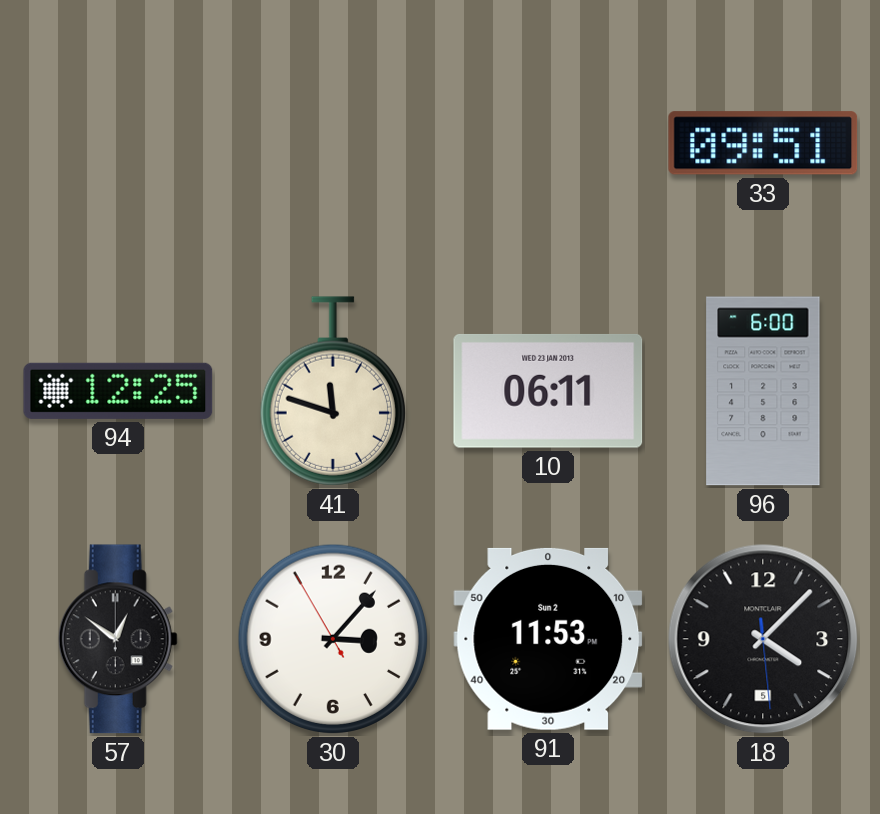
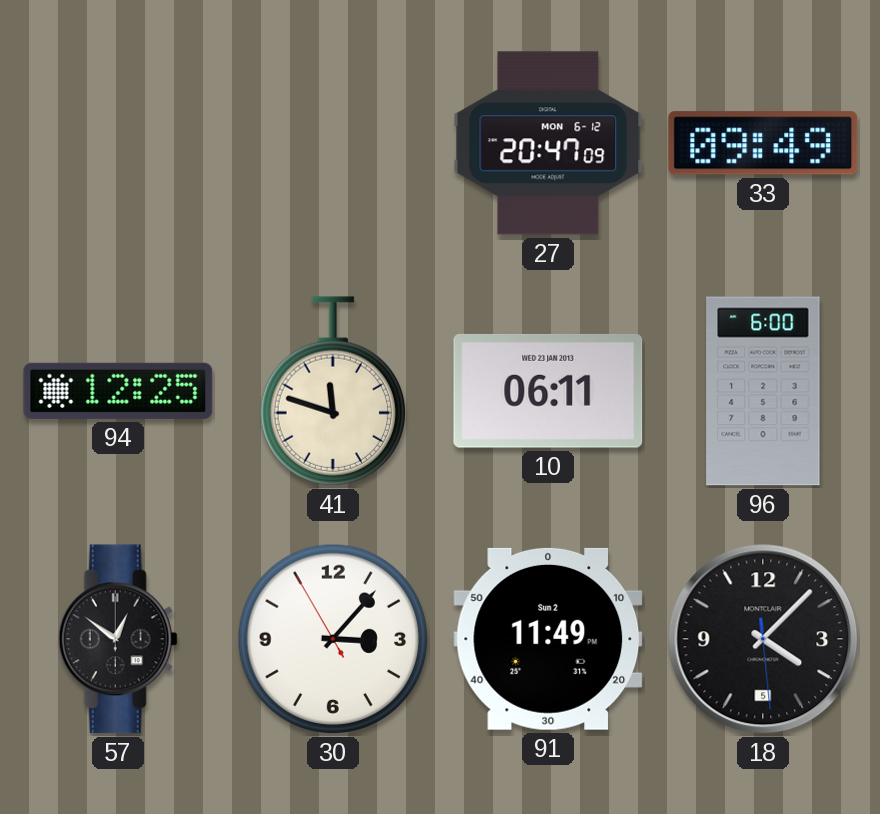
27: none -> 20:47
33: 09:51 -> 09:49
91: 11:53 -> 11:49
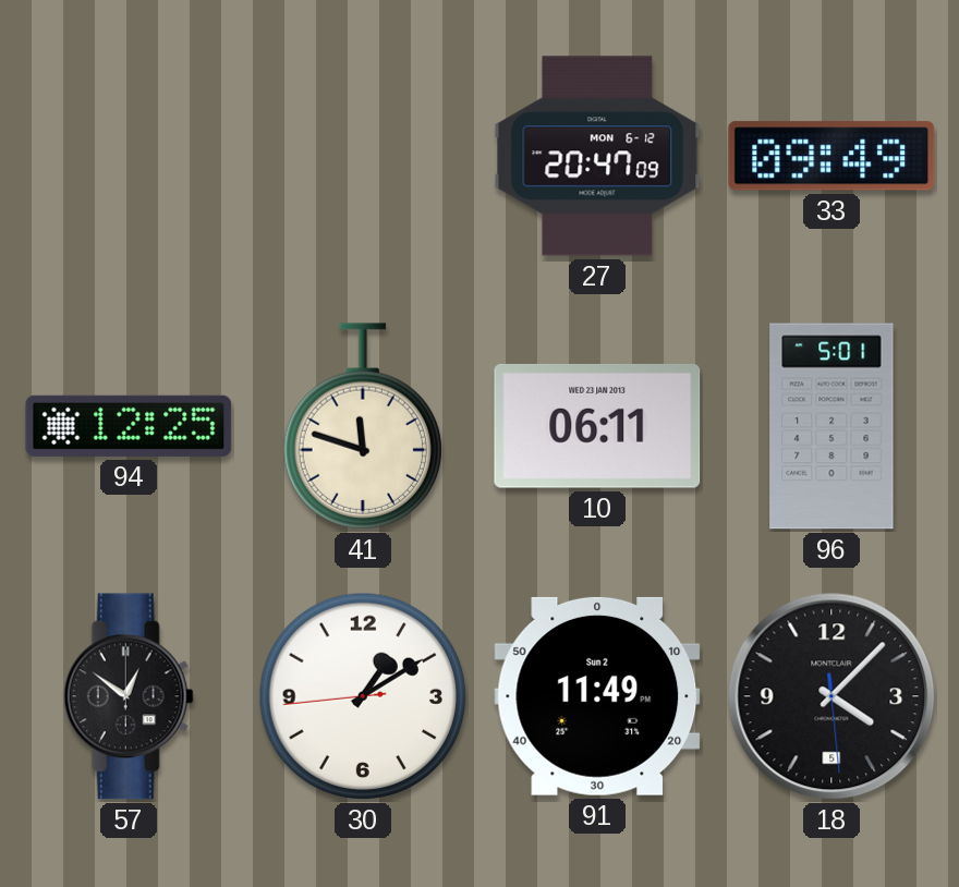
96: 6:00 -> 5:01
30: 3:06 -> 1:09
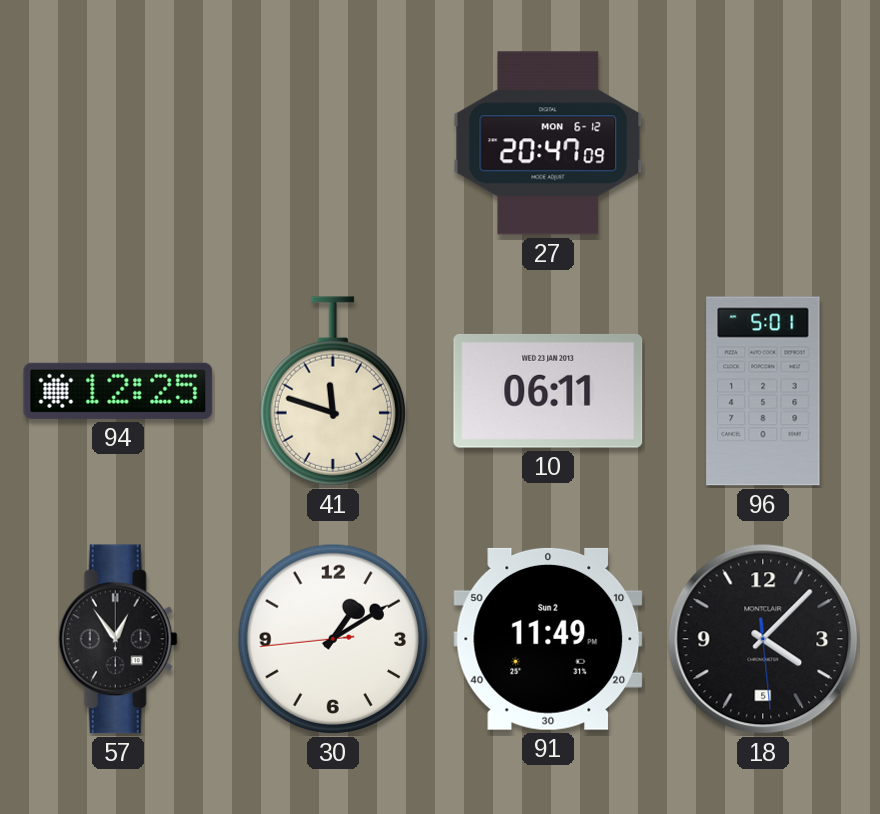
33: 09:49 -> none
57: 12:51 -> 12:54
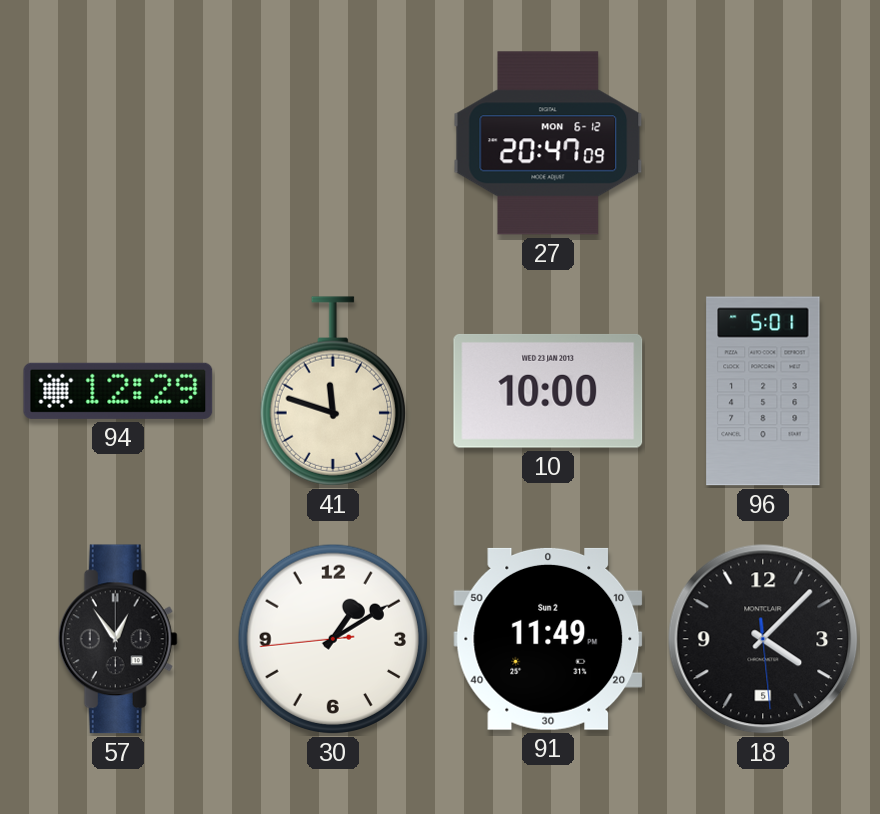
94: 12:25 -> 12:29
10: 06:11 -> 10:00
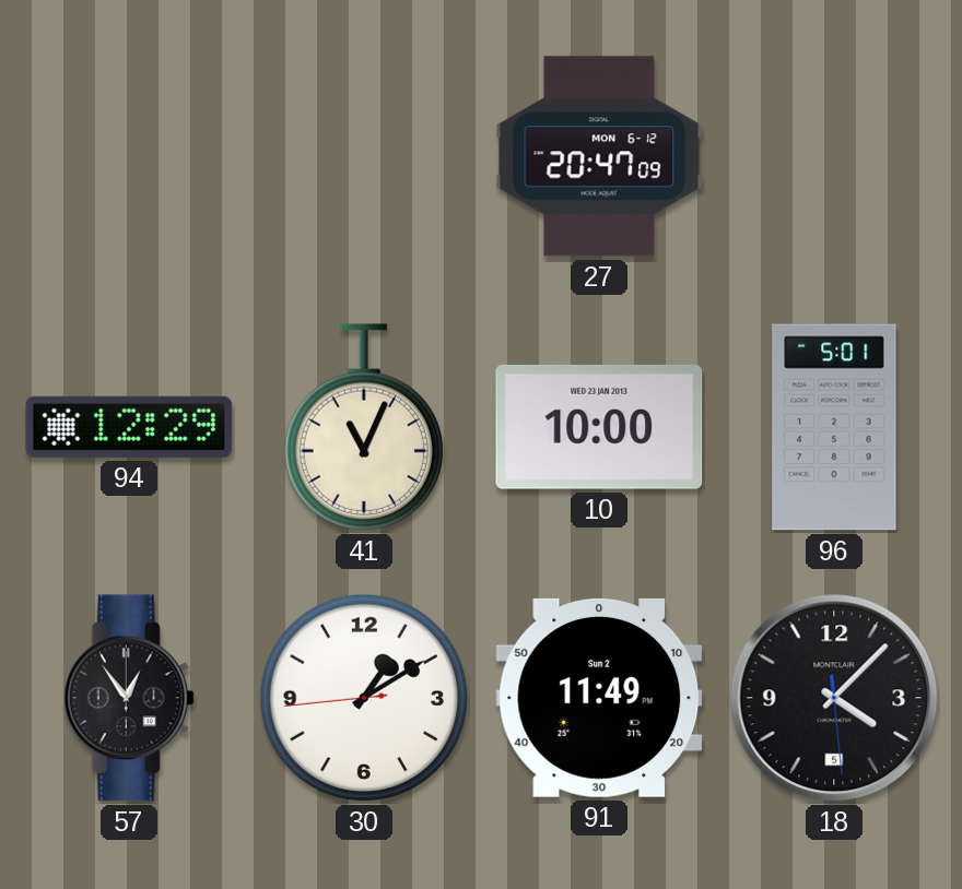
41: 11:48 -> 11:04
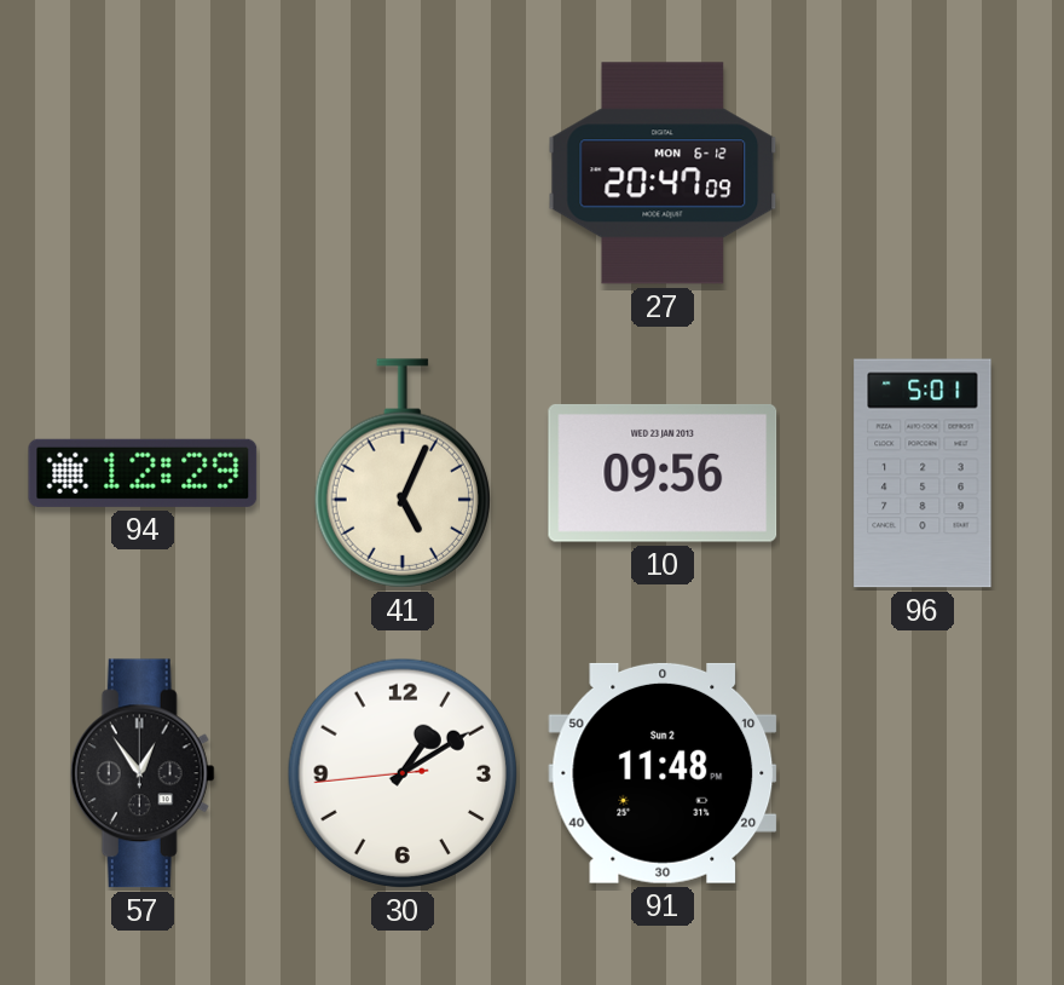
41: 11:04 -> 5:04
10: 10:00 -> 09:56
91: 11:49 -> 11:48
18: 4:07 -> none
